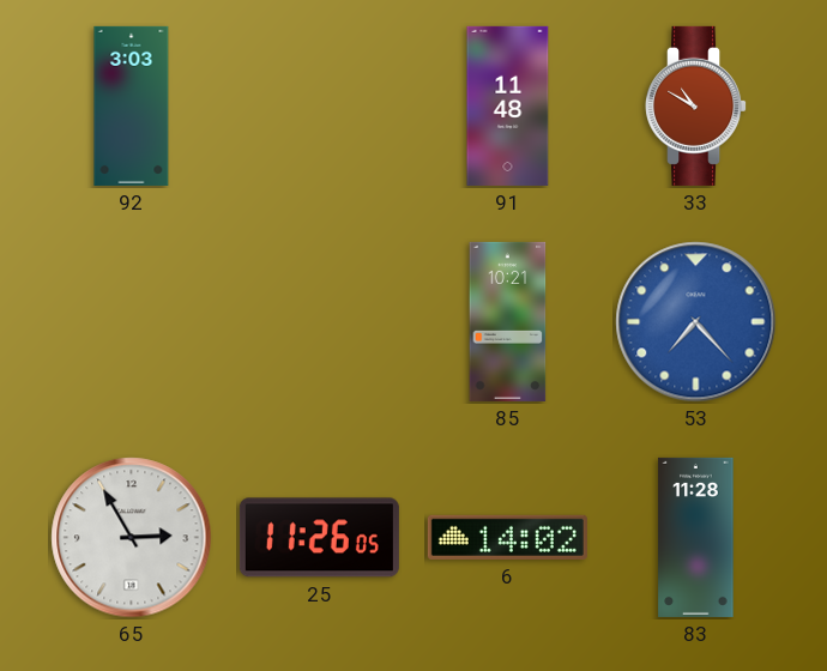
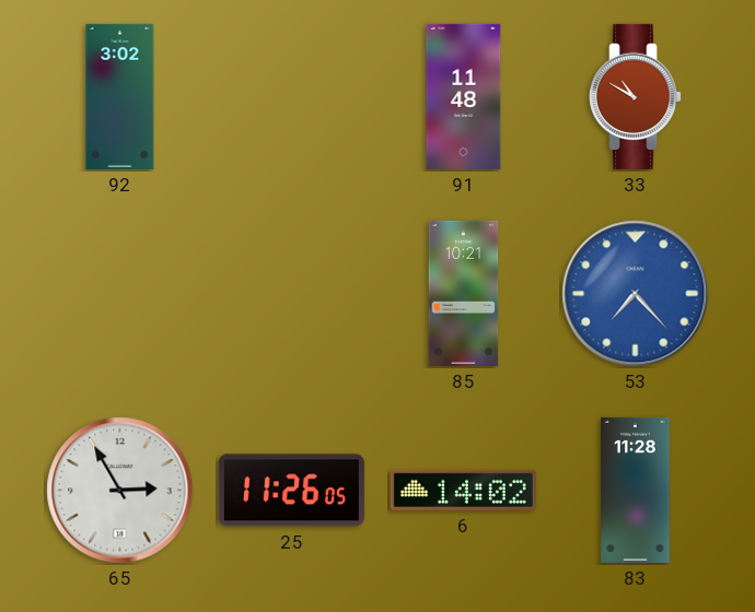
92: 3:03 -> 3:02
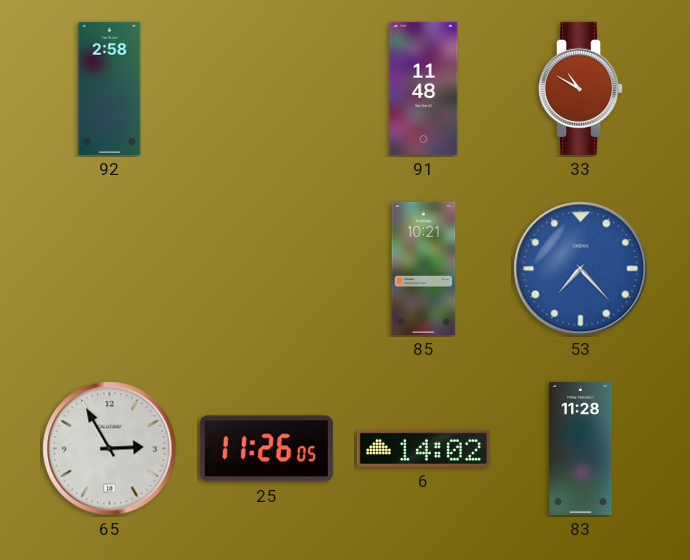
92: 3:02 -> 2:58
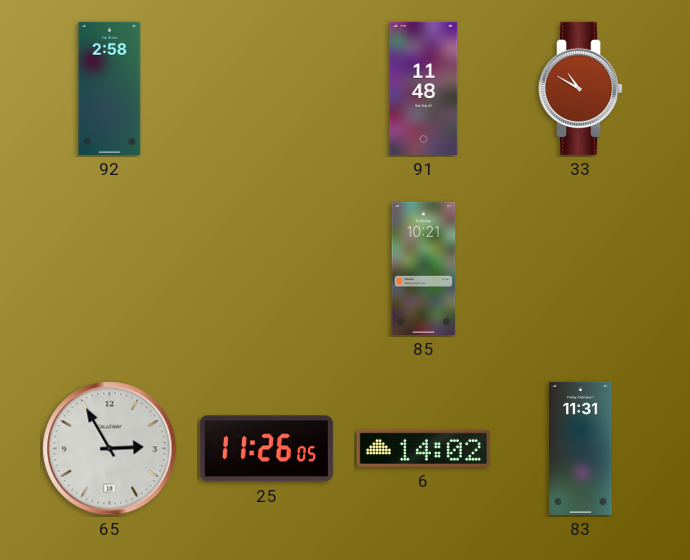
53: 7:23 -> none
83: 11:28 -> 11:31
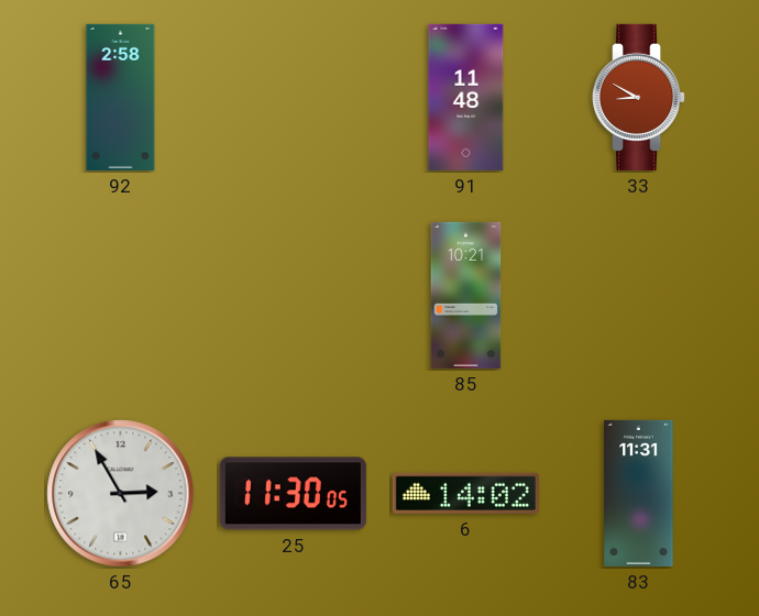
33: 10:50 -> 8:50
25: 11:26 -> 11:30
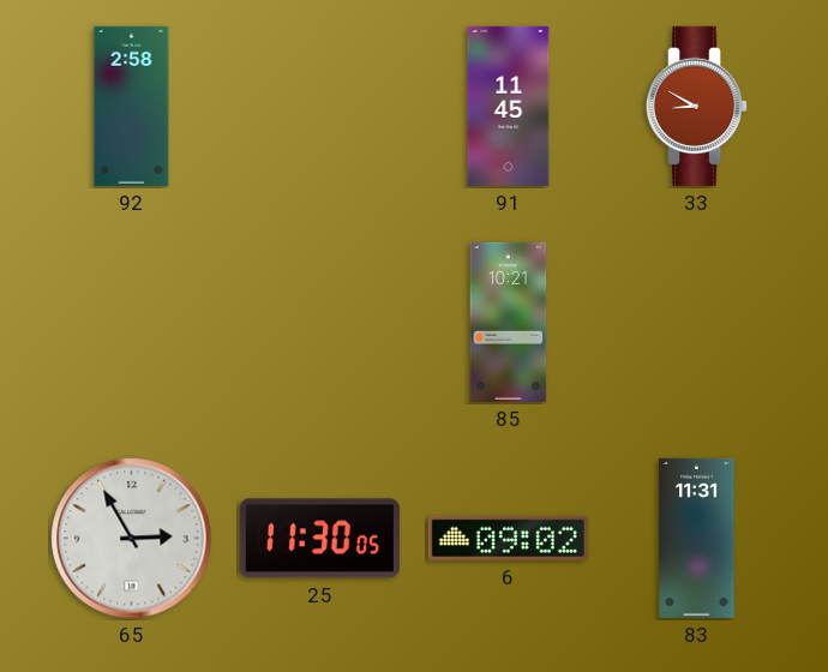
91: 11:48 -> 11:45
6: 14:02 -> 09:02
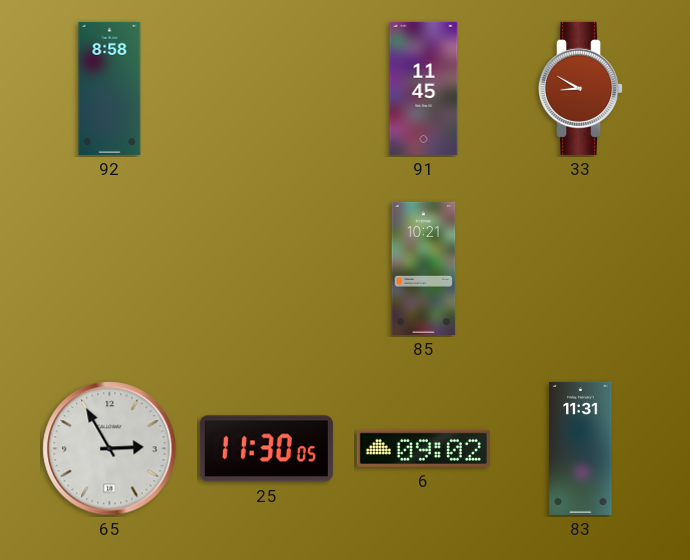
92: 2:58 -> 8:58
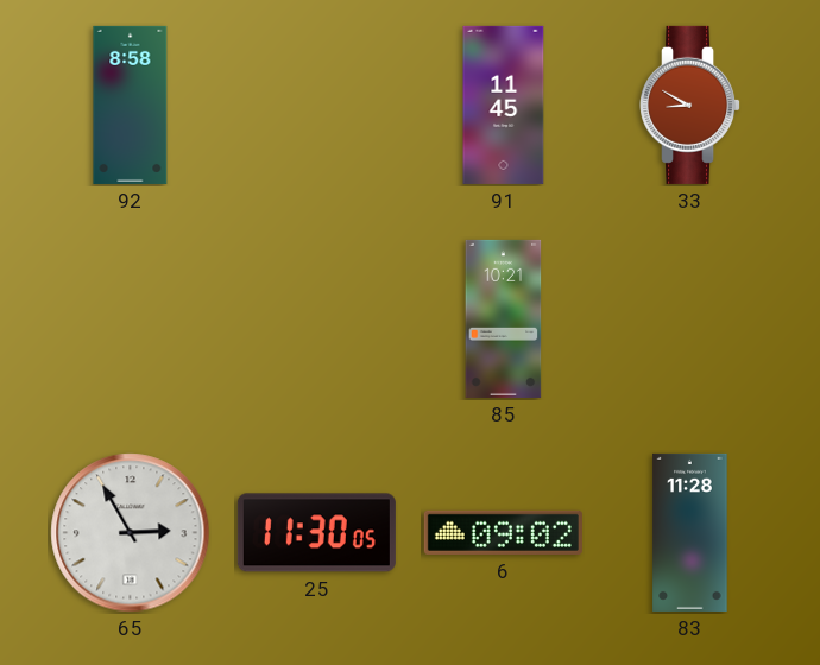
83: 11:31 -> 11:28
